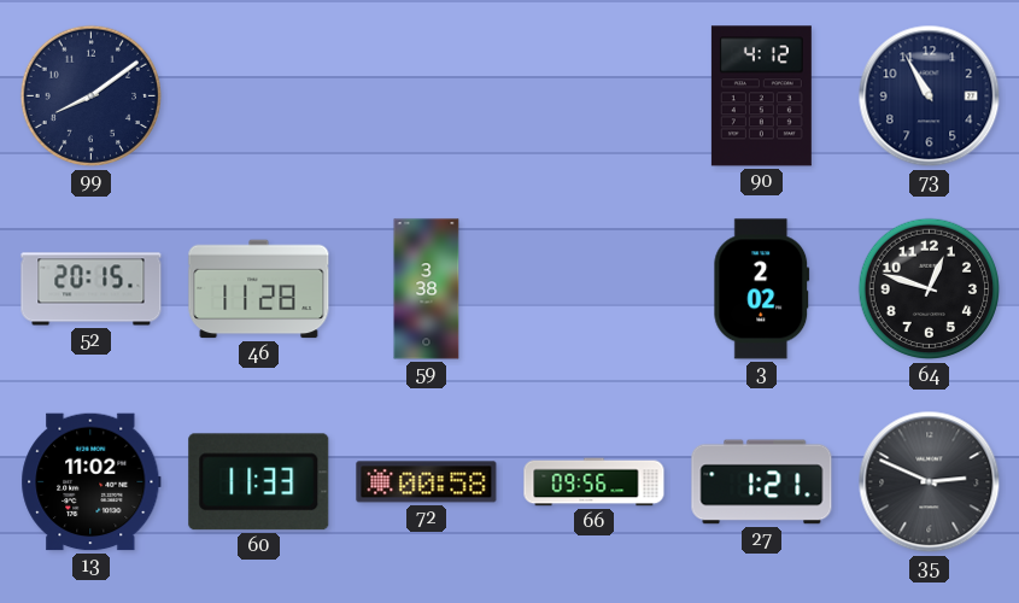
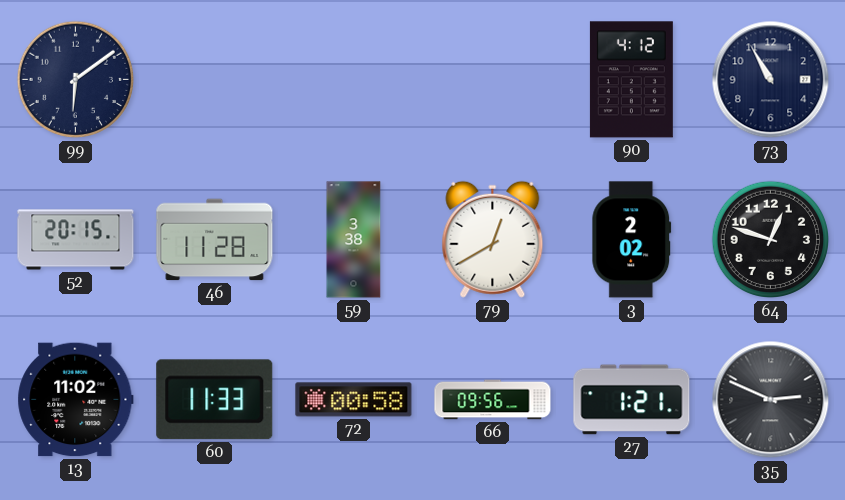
99: 8:09 -> 6:09
79: none -> 12:40
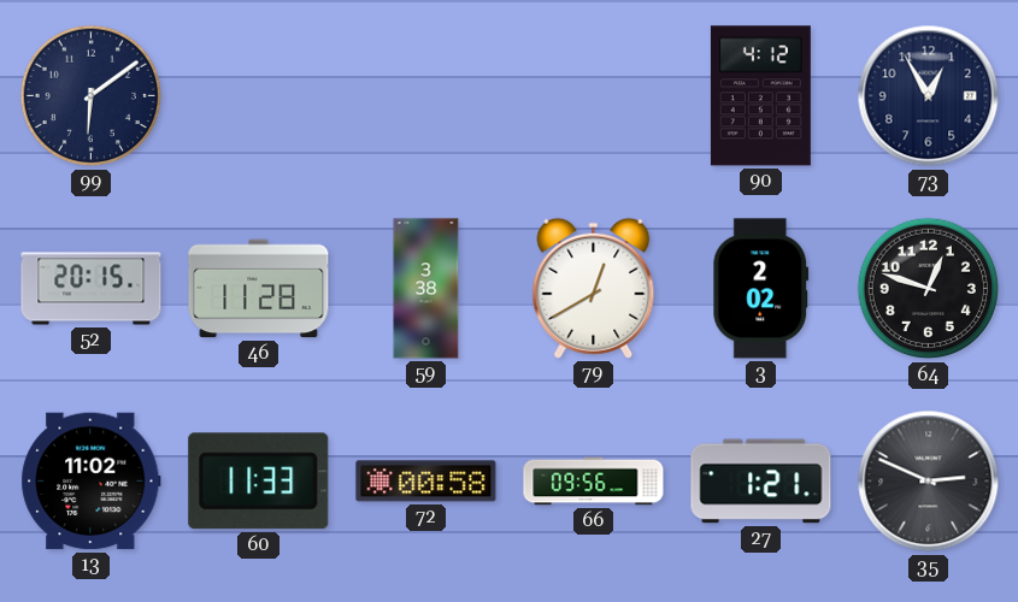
73: 10:55 -> 12:55
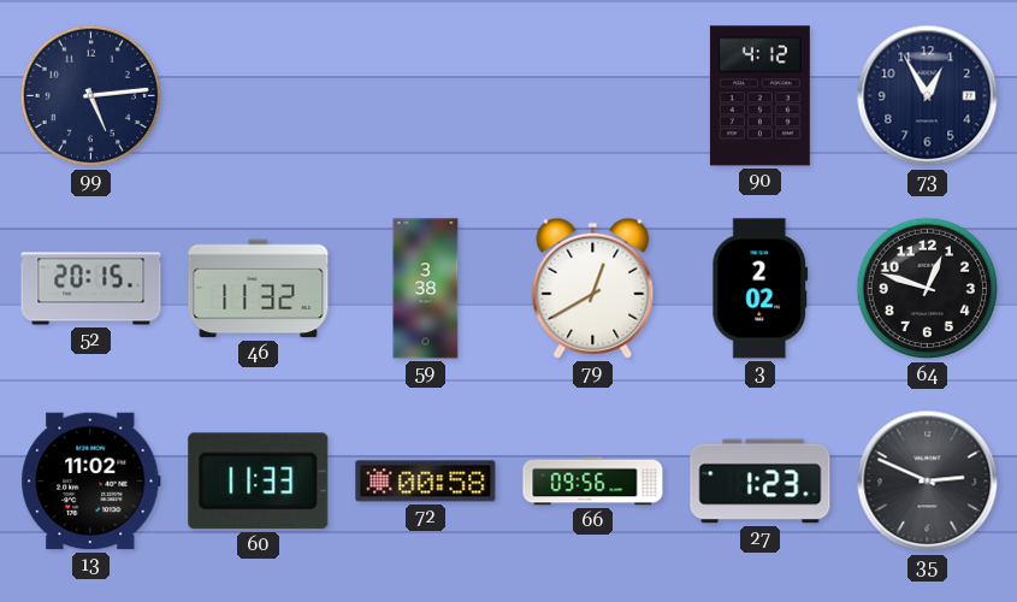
99: 6:09 -> 5:14
46: 11:28 -> 11:32
27: 1:21 -> 1:23
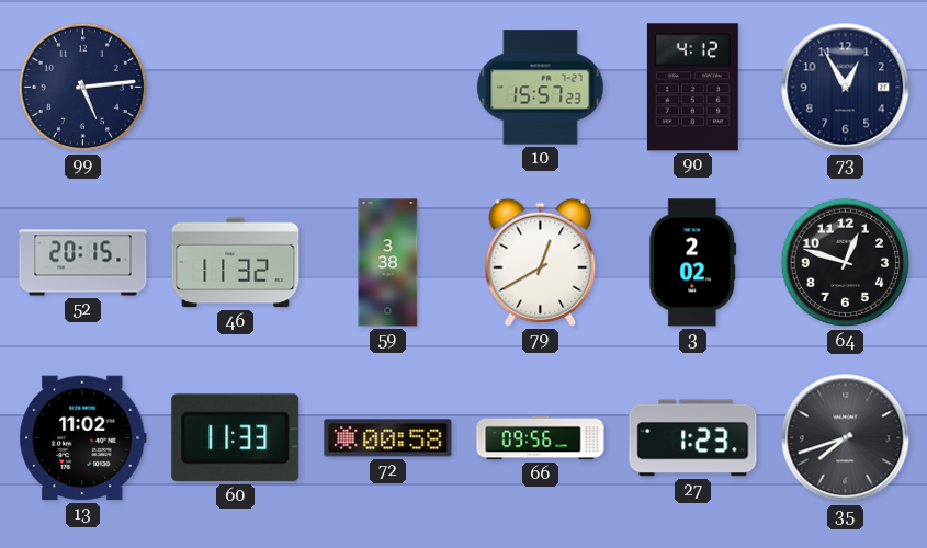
10: none -> 15:57
35: 2:49 -> 7:42
